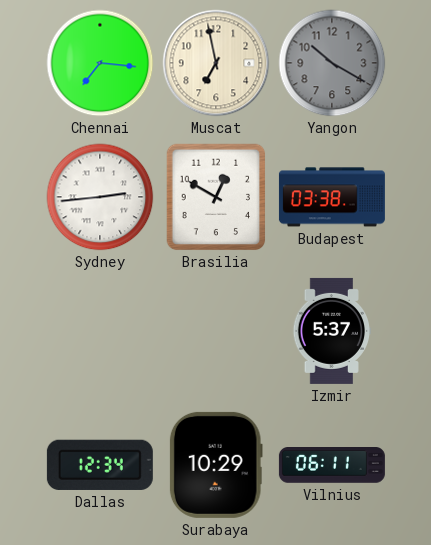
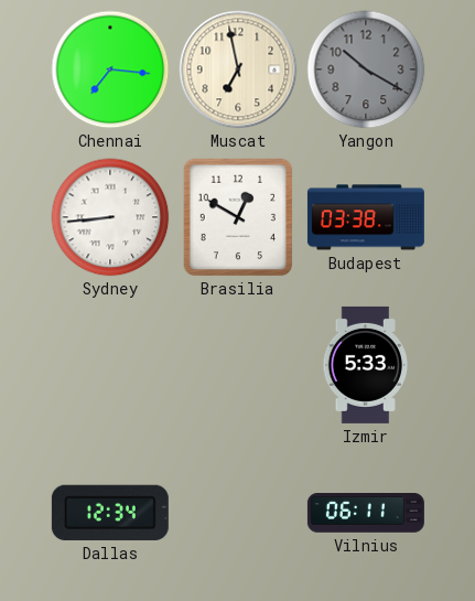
Sydney: 2:44 -> 8:44
Izmir: 5:37 -> 5:33
Surabaya: 10:29 -> none
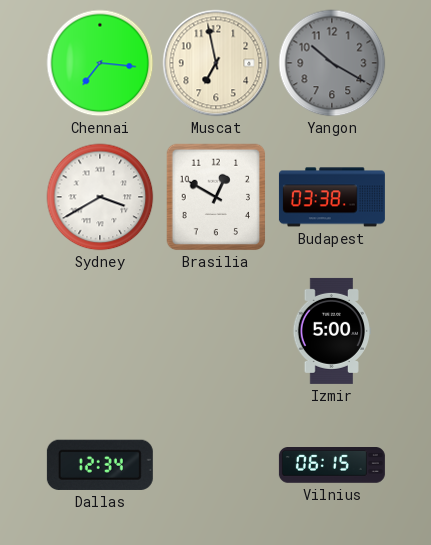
Sydney: 8:44 -> 3:40
Izmir: 5:33 -> 5:00
Vilnius: 06:11 -> 06:15
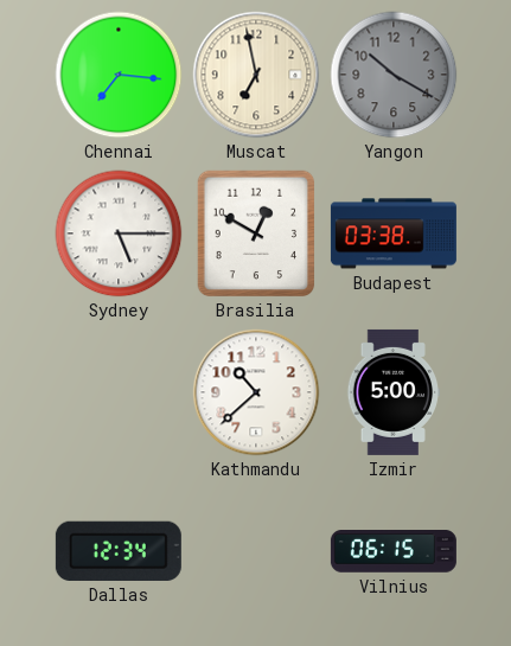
Sydney: 3:40 -> 5:15
Kathmandu: none -> 10:38
